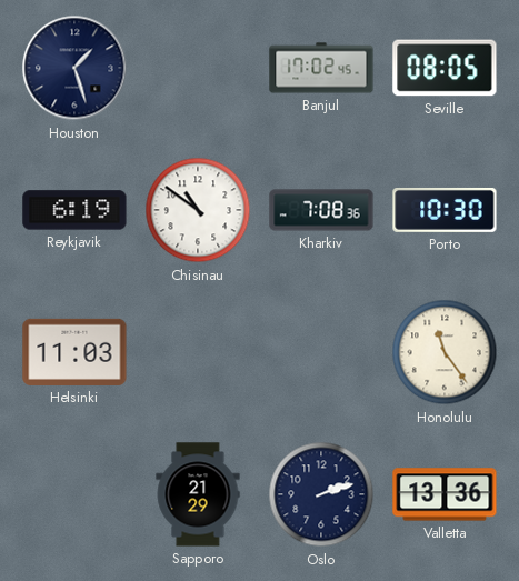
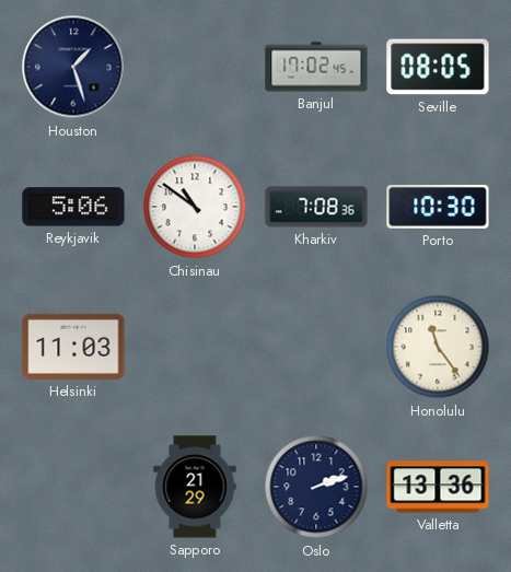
Reykjavik: 6:19 -> 5:06
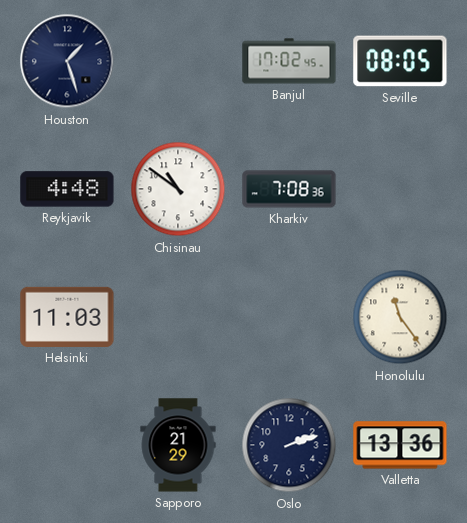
Reykjavik: 5:06 -> 4:48
Porto: 10:30 -> none
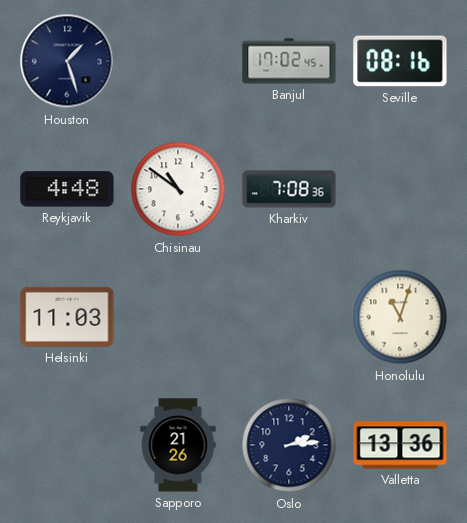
Seville: 08:05 -> 08:16
Honolulu: 11:24 -> 11:03
Sapporo: 21:29 -> 21:26
Oslo: 2:12 -> 2:14
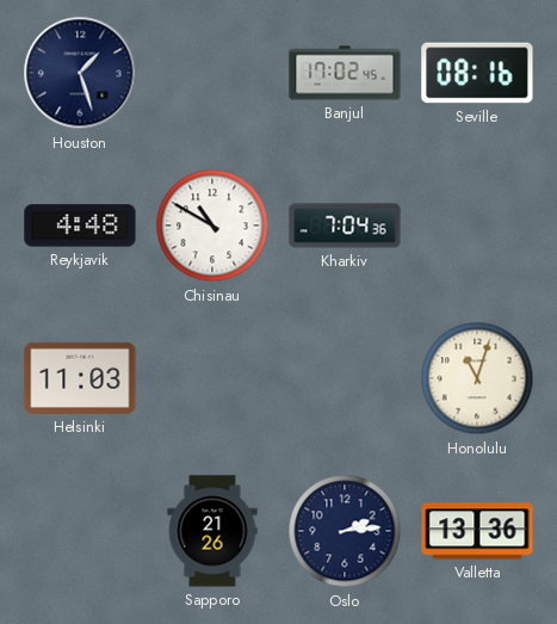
Chisinau: 10:51 -> 10:50
Kharkiv: 7:08 -> 7:04
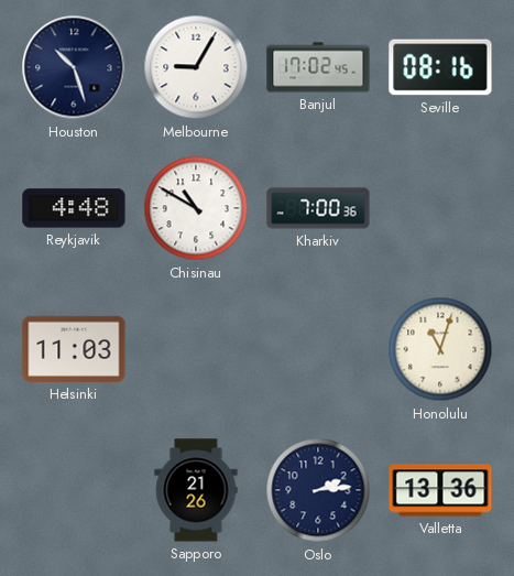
Houston: 1:27 -> 10:27
Melbourne: none -> 9:05
Kharkiv: 7:04 -> 7:00
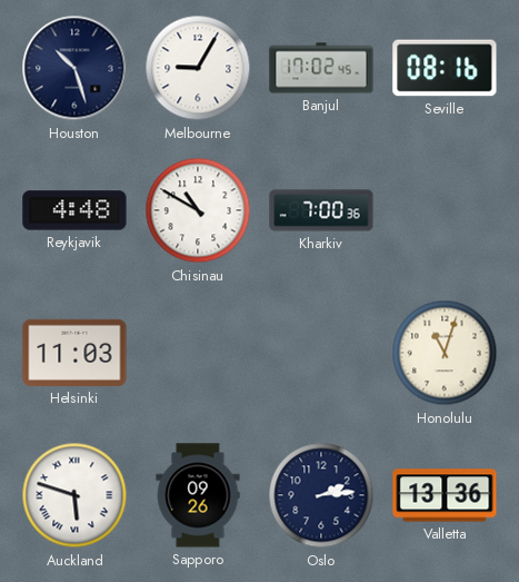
Auckland: none -> 5:48
Sapporo: 21:26 -> 09:26
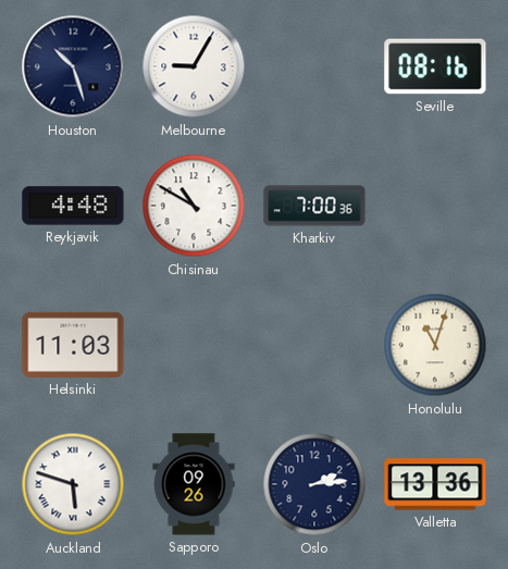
Banjul: 17:02 -> none
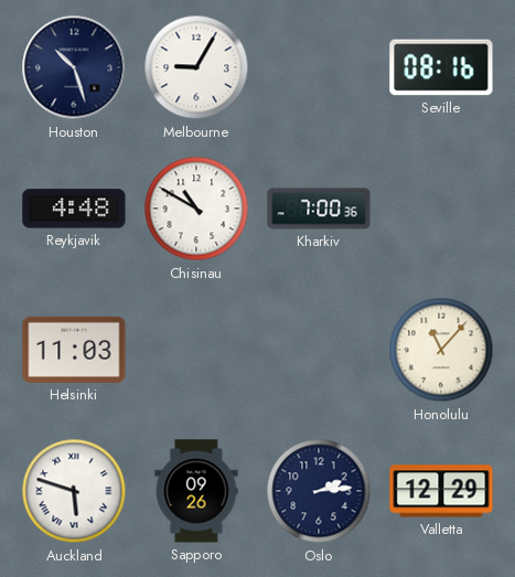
Honolulu: 11:03 -> 11:07
Valletta: 13:36 -> 12:29
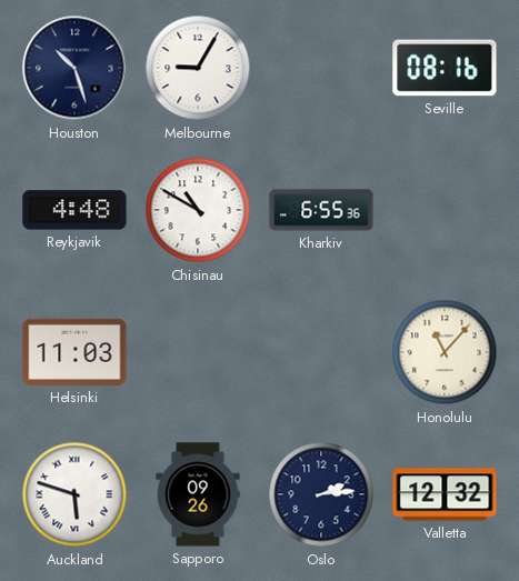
Kharkiv: 7:00 -> 6:55
Valletta: 12:29 -> 12:32
